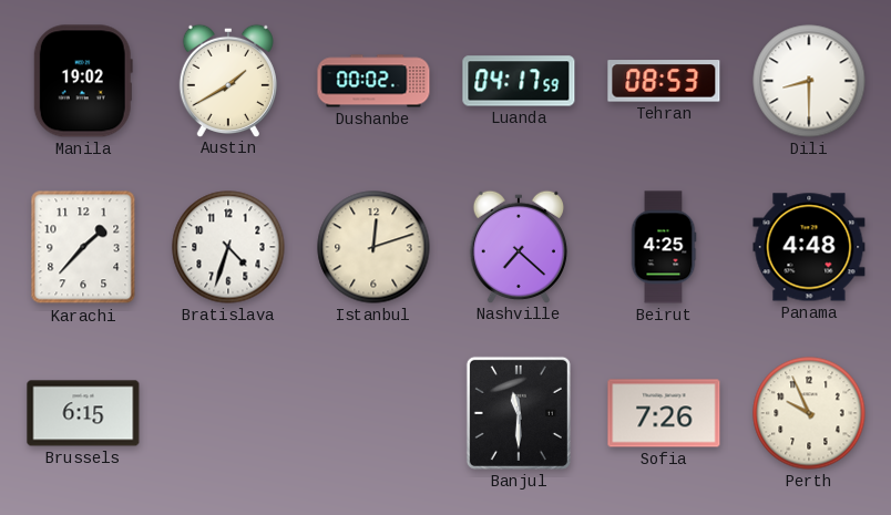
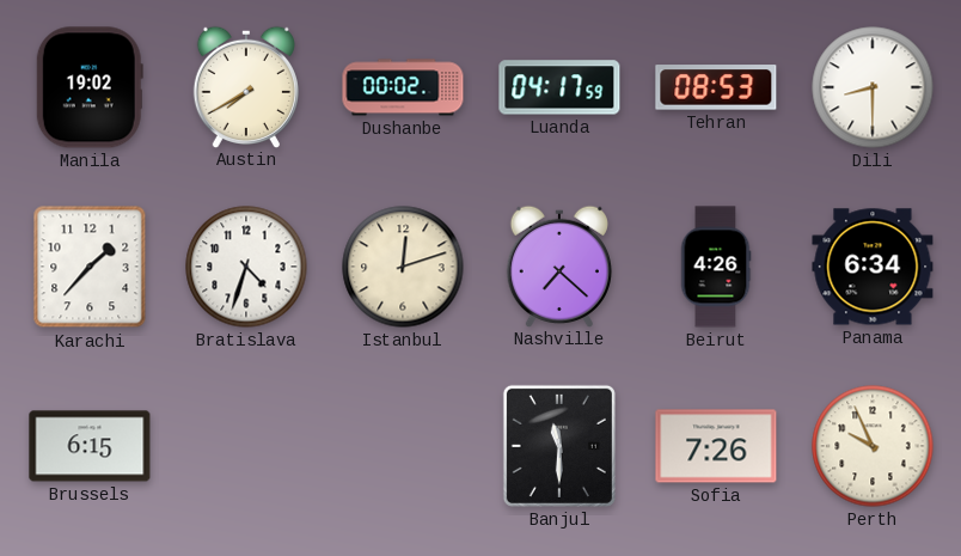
Austin: 1:40 -> 7:40
Beirut: 4:25 -> 4:26
Panama: 4:48 -> 6:34
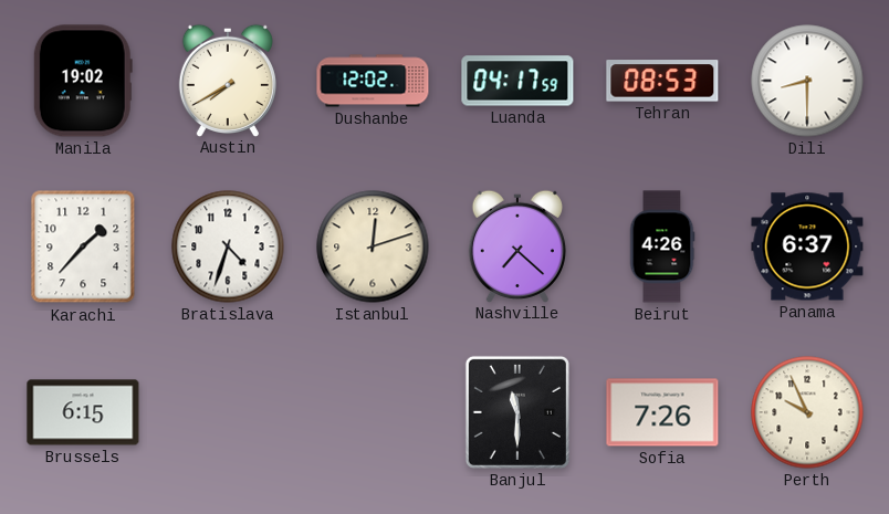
Dushanbe: 00:02 -> 12:02
Panama: 6:34 -> 6:37
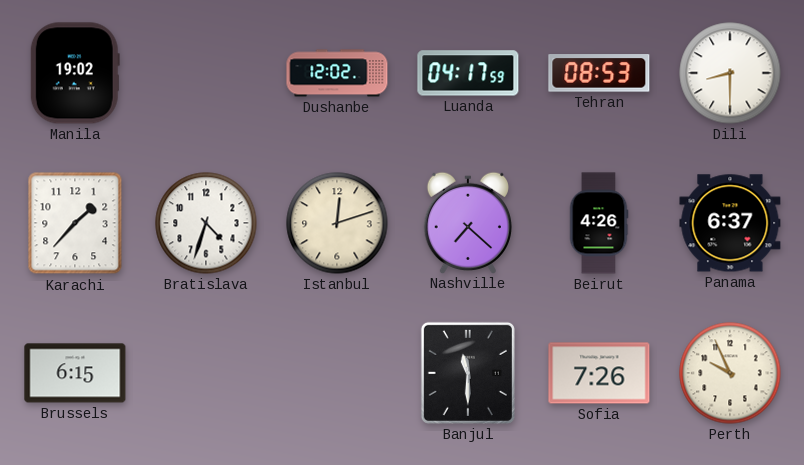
Austin: 7:40 -> none
